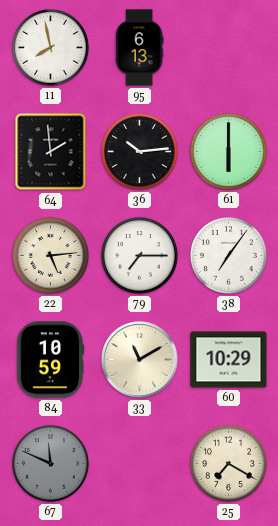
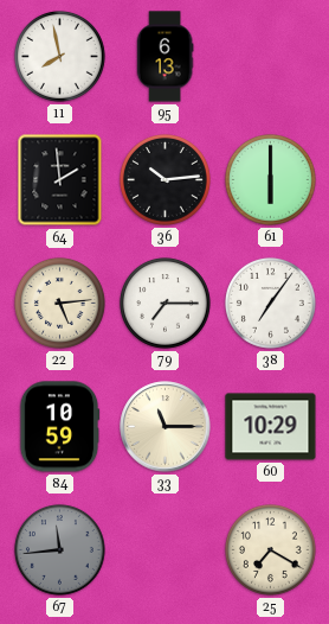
33: 11:10 -> 11:15
67: 11:49 -> 11:44
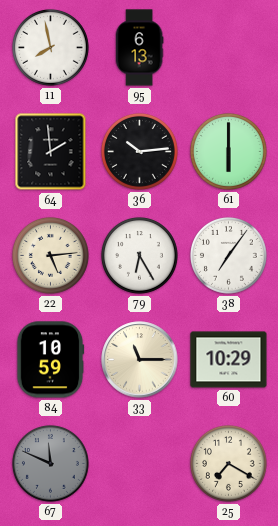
79: 7:15 -> 6:25
67: 11:44 -> 11:49
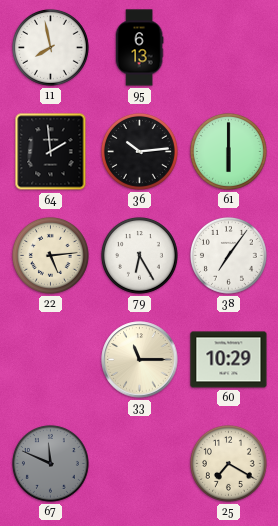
84: 10:59 -> none
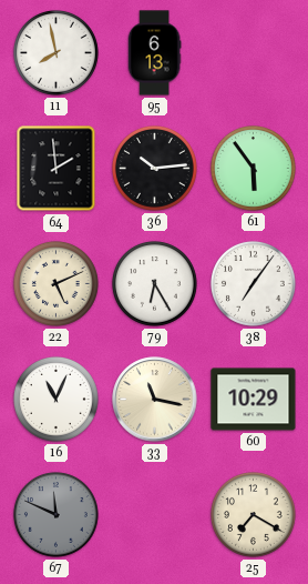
61: 6:00 -> 5:54
22: 5:14 -> 5:11
16: none -> 11:04
33: 11:15 -> 11:17
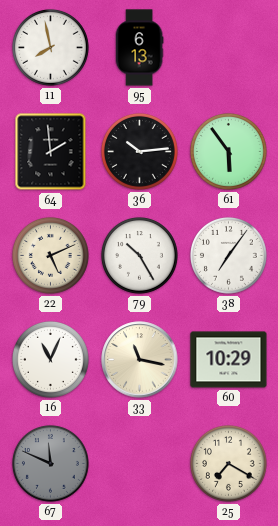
79: 6:25 -> 10:25
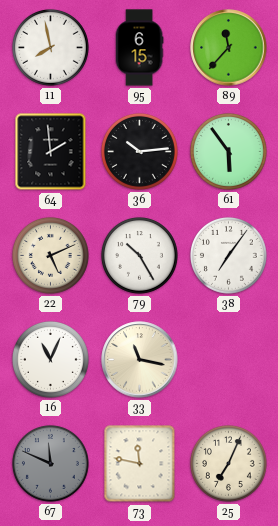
95: 6:13 -> 6:15
89: none -> 11:37
60: 10:29 -> none
73: none -> 11:47
25: 7:20 -> 7:04
